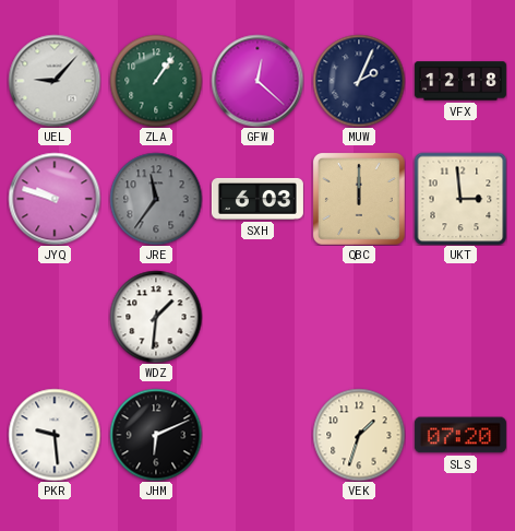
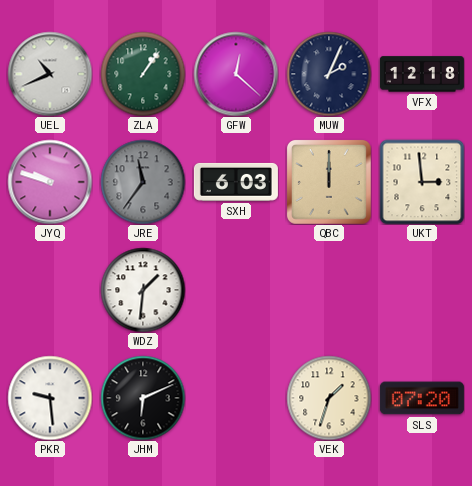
UEL: 9:07 -> 10:41
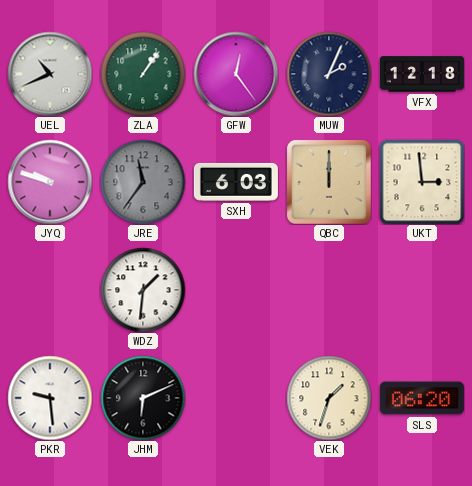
GFW: 12:22 -> 12:24
SLS: 07:20 -> 06:20
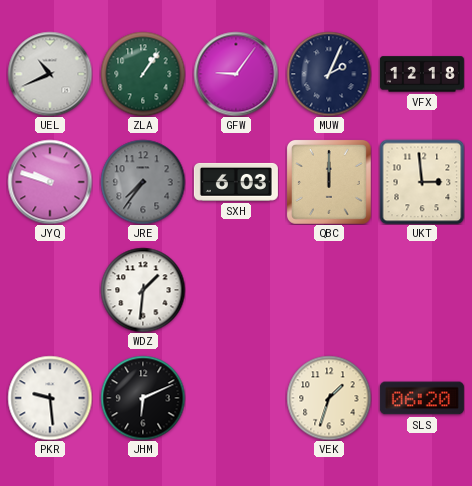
GFW: 12:24 -> 9:06
JRE: 11:36 -> 7:36
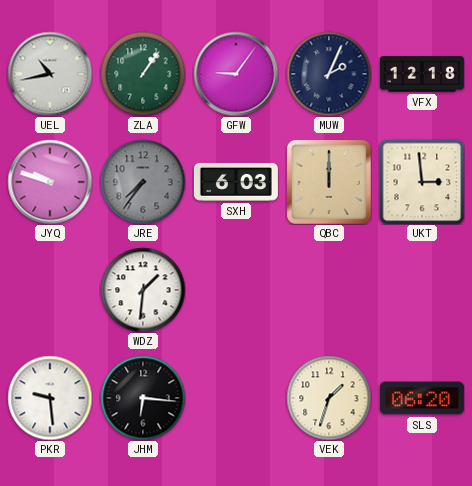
UEL: 10:41 -> 10:43
JHM: 6:11 -> 6:16
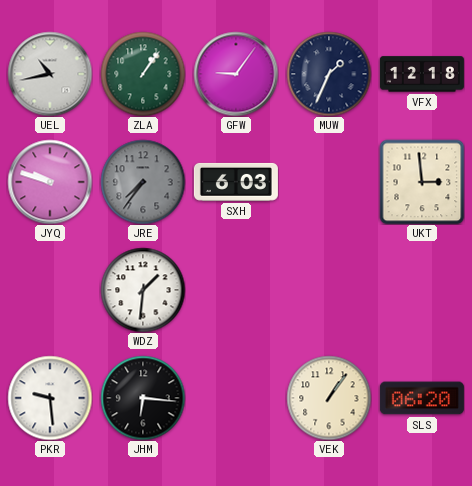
MUW: 2:04 -> 1:34
QBC: 12:00 -> none
VEK: 1:33 -> 1:06
